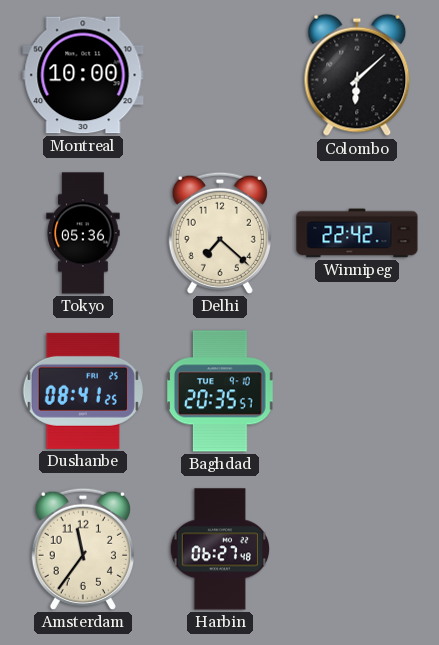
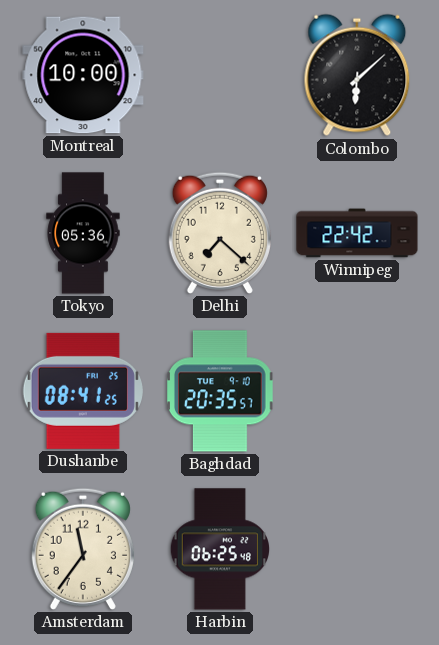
Harbin: 06:27 -> 06:25
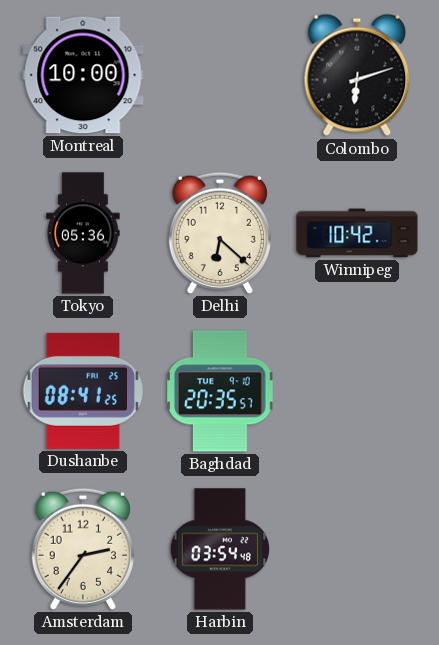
Colombo: 6:08 -> 6:12
Delhi: 7:22 -> 6:22
Winnipeg: 22:42 -> 10:42
Amsterdam: 11:36 -> 2:36
Harbin: 06:25 -> 03:54
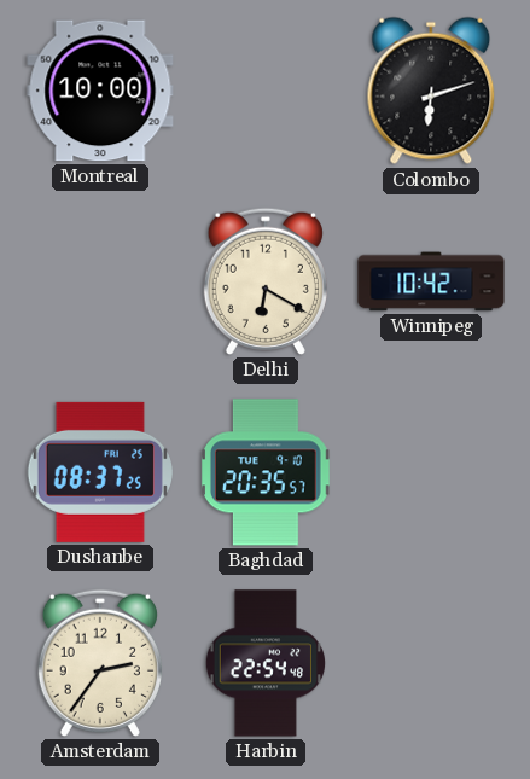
Tokyo: 05:36 -> none
Delhi: 6:22 -> 6:20
Dushanbe: 08:41 -> 08:37
Harbin: 03:54 -> 22:54
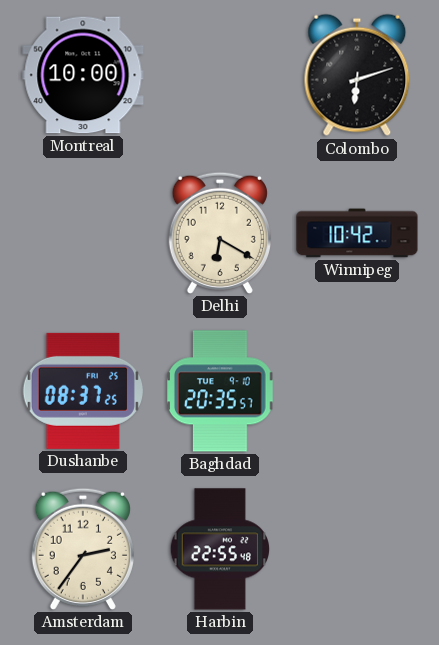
Harbin: 22:54 -> 22:55
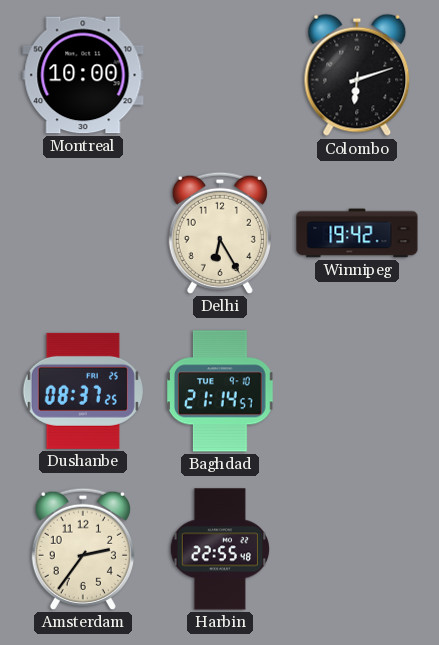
Delhi: 6:20 -> 6:25
Winnipeg: 10:42 -> 19:42
Baghdad: 20:35 -> 21:14
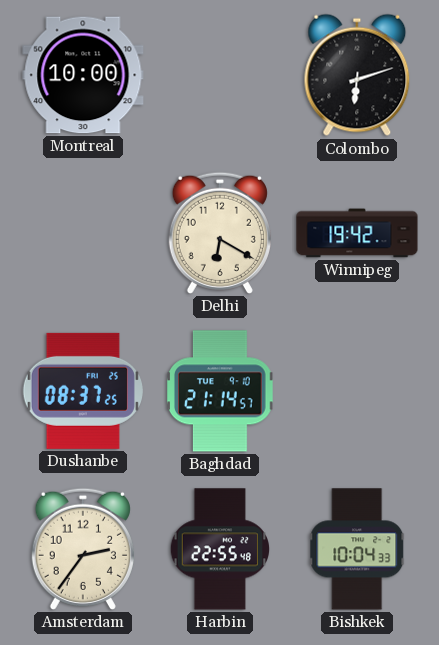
Delhi: 6:25 -> 6:20
Bishkek: none -> 10:04
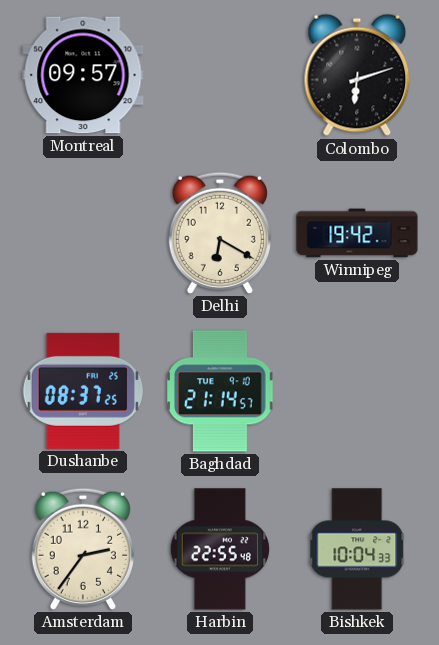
Montreal: 10:00 -> 09:57
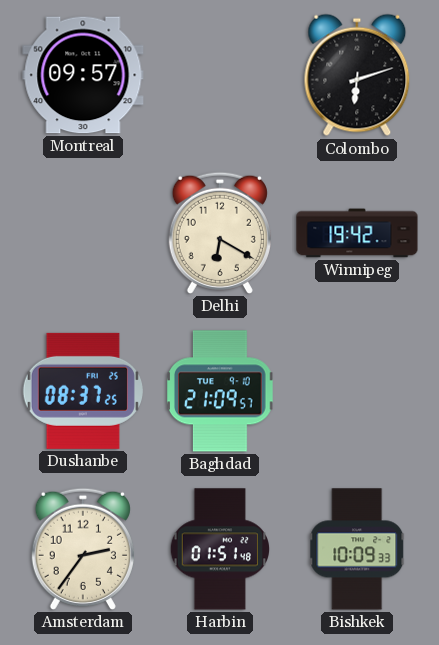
Baghdad: 21:14 -> 21:09
Harbin: 22:55 -> 01:51
Bishkek: 10:04 -> 10:09
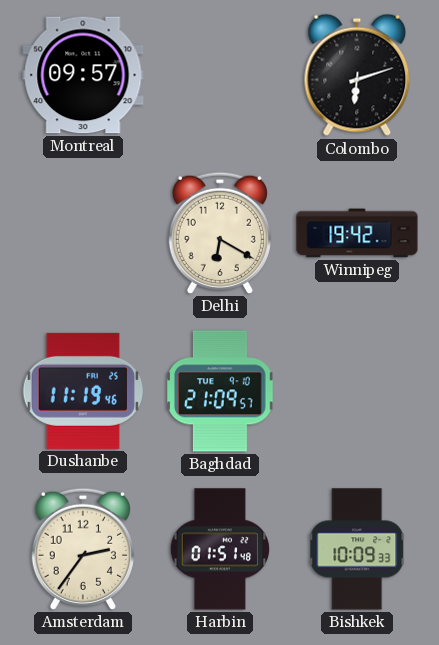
Dushanbe: 08:37 -> 11:19
